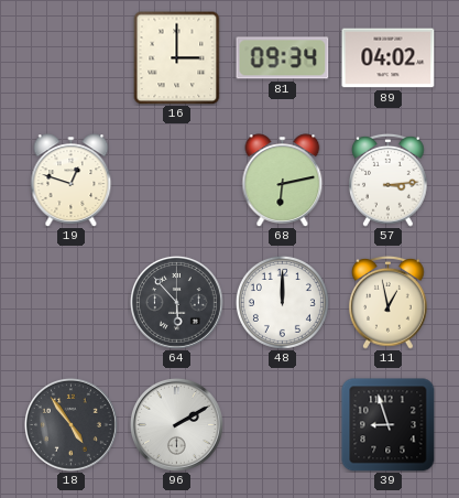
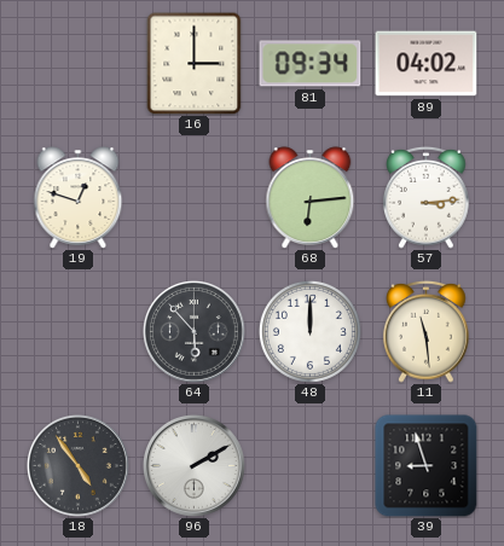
68: 6:13 -> 6:14
11: 12:58 -> 11:29
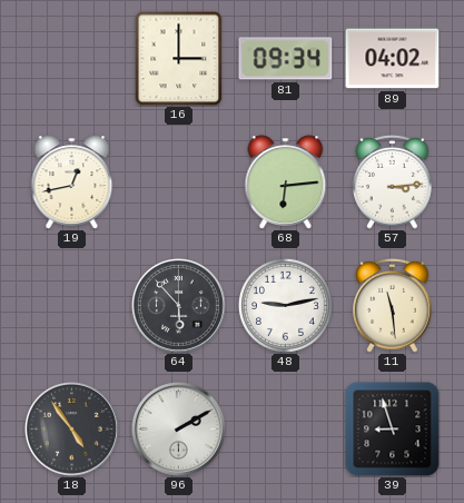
19: 12:48 -> 12:43
48: 12:00 -> 9:13
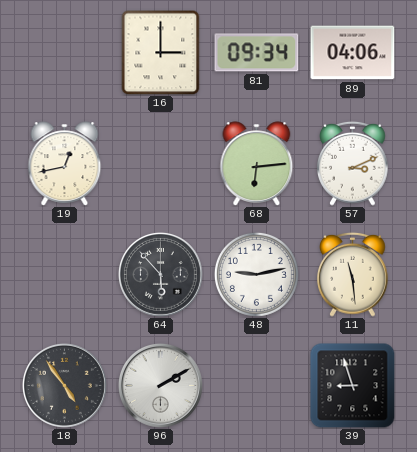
89: 04:02 -> 04:06
57: 3:14 -> 3:11
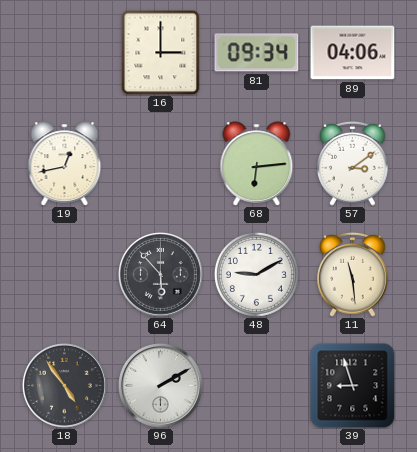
57: 3:11 -> 3:09
48: 9:13 -> 9:10
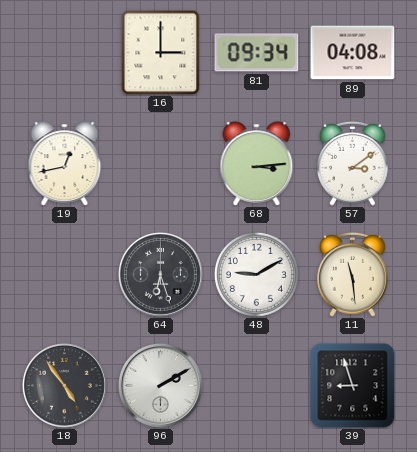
89: 04:06 -> 04:08
68: 6:14 -> 3:14
64: 5:53 -> 6:27
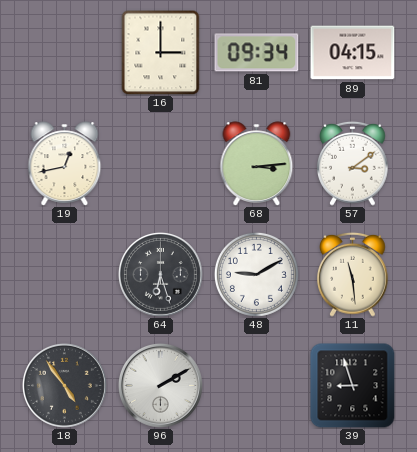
89: 04:08 -> 04:15
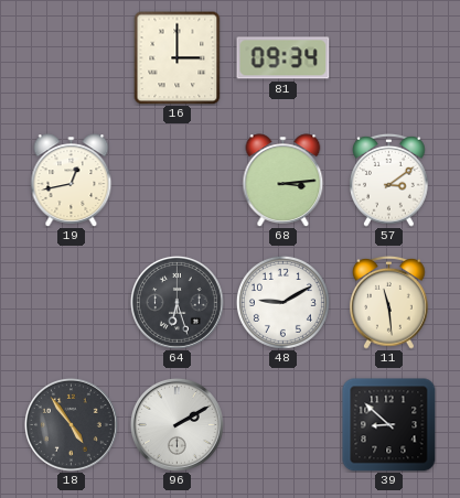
89: 04:15 -> none
39: 8:57 -> 8:52
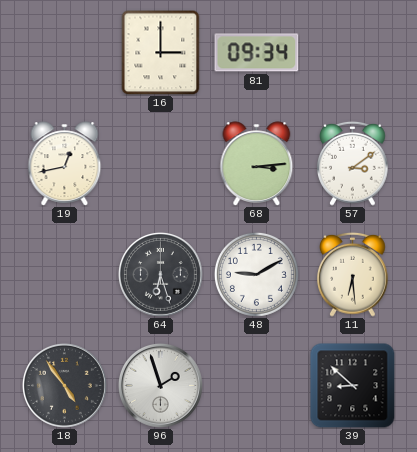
11: 11:29 -> 6:29
96: 2:10 -> 1:57
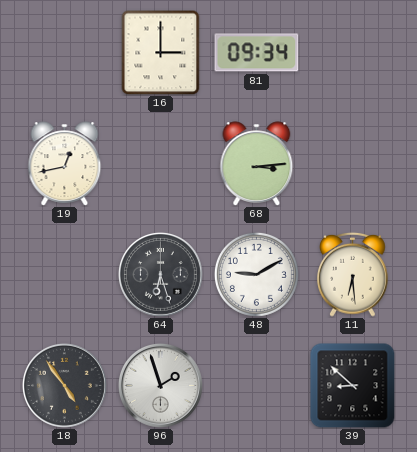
57: 3:09 -> none
